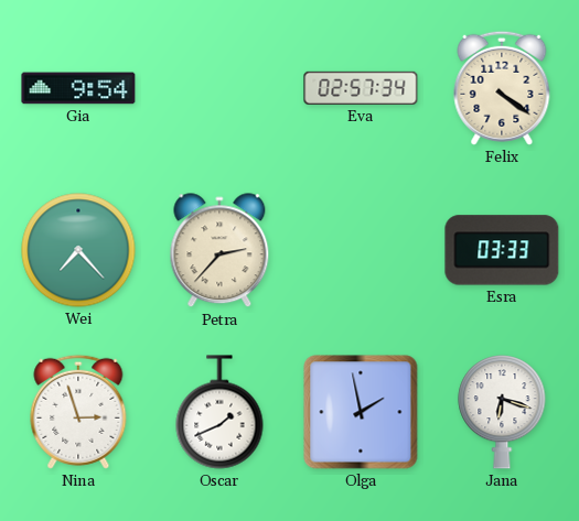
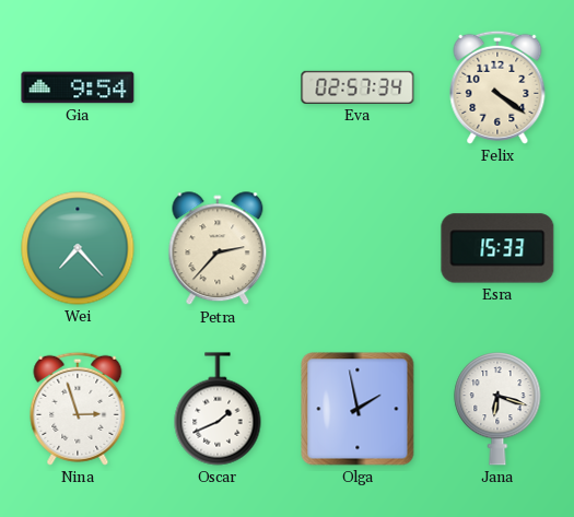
Esra: 03:33 -> 15:33
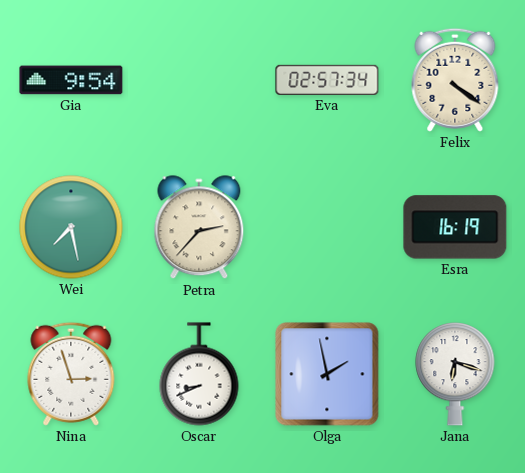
Wei: 7:23 -> 7:28
Esra: 15:33 -> 16:19
Oscar: 1:41 -> 8:41
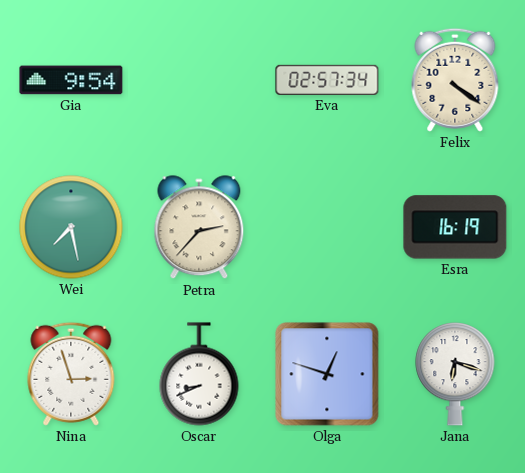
Olga: 1:58 -> 12:48
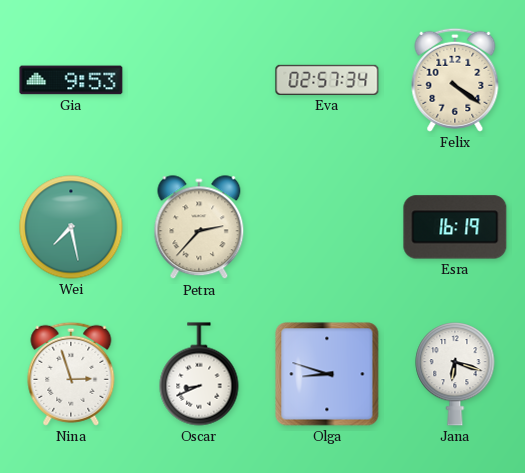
Gia: 9:54 -> 9:53
Olga: 12:48 -> 8:48
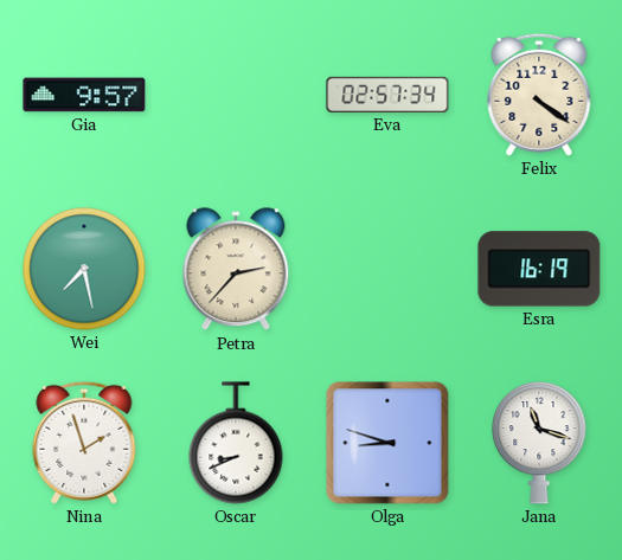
Gia: 9:53 -> 9:57
Nina: 2:57 -> 1:57
Jana: 6:18 -> 11:18
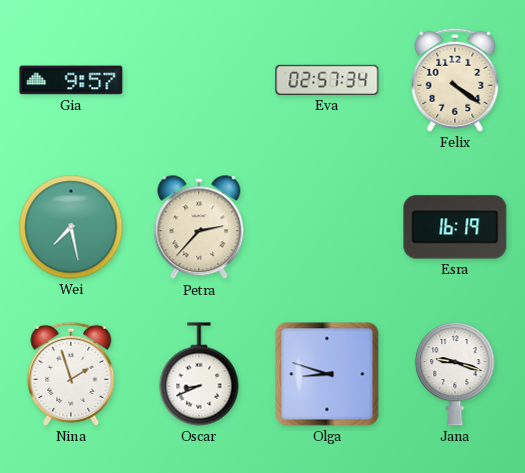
Jana: 11:18 -> 9:18
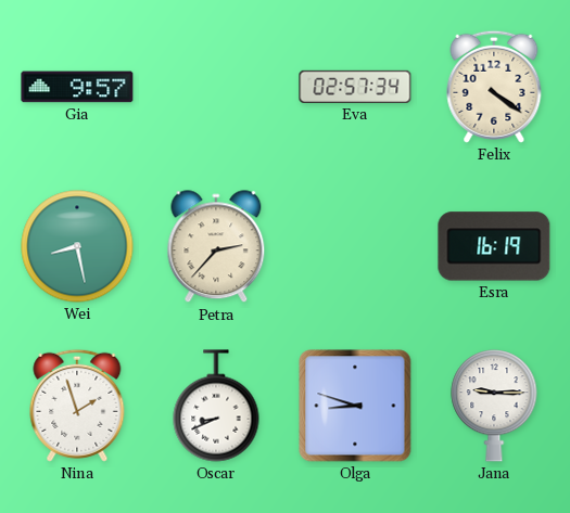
Wei: 7:28 -> 8:28
Jana: 9:18 -> 9:15
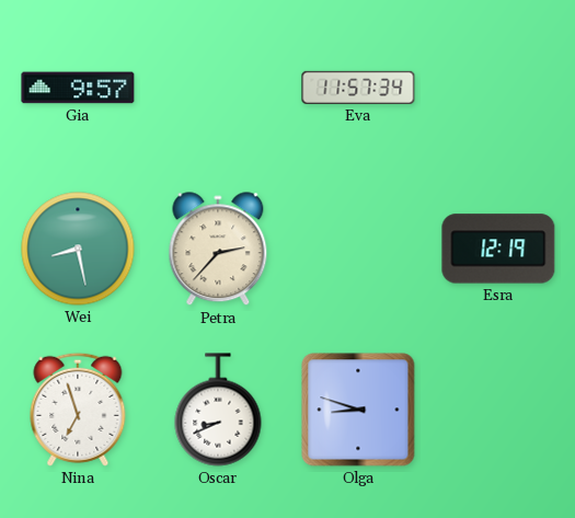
Eva: 02:57 -> 11:57
Felix: 4:21 -> none
Esra: 16:19 -> 12:19
Nina: 1:57 -> 6:57
Jana: 9:15 -> none
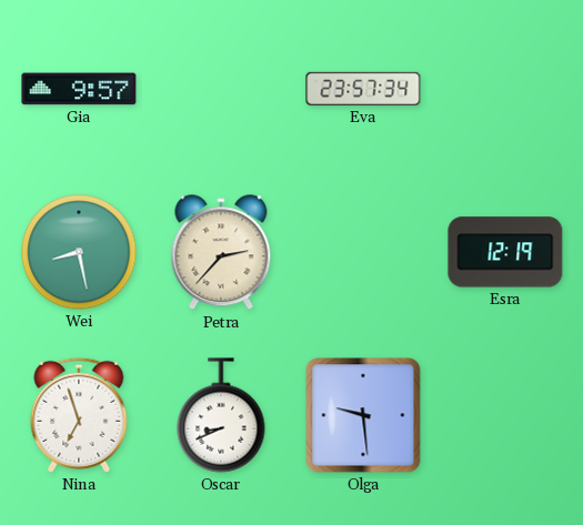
Eva: 11:57 -> 23:57
Olga: 8:48 -> 9:29
